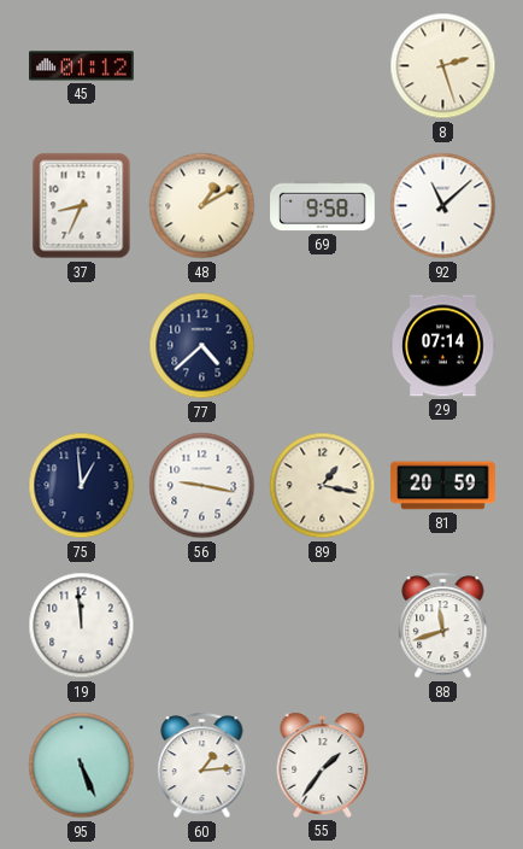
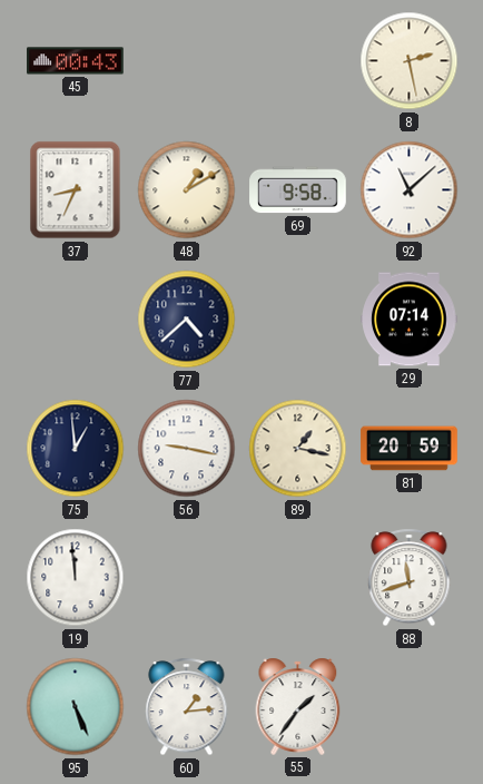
45: 01:12 -> 00:43
8: 2:27 -> 2:28
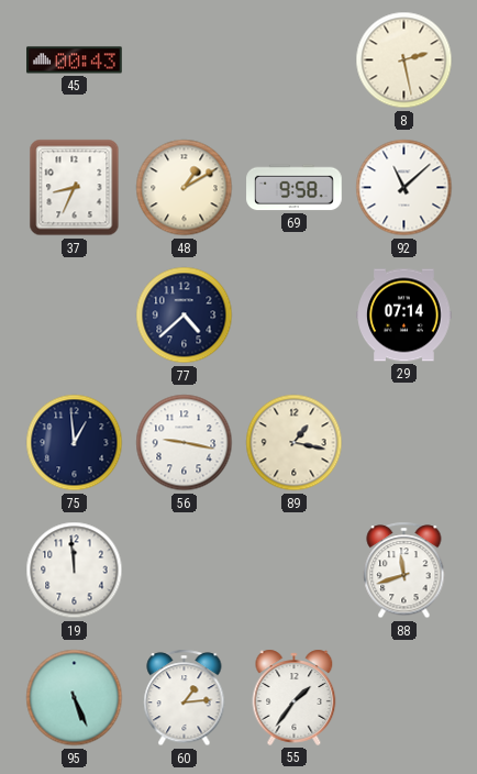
81: 20:59 -> none
